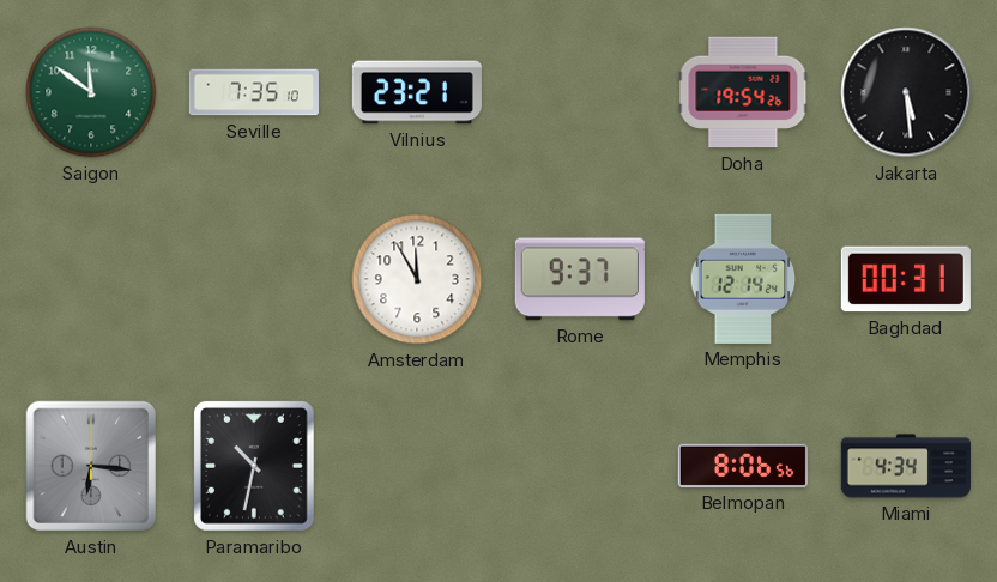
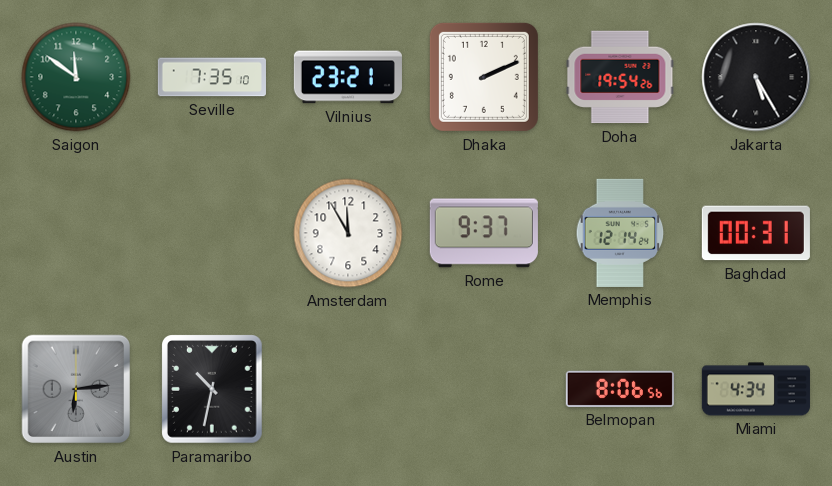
Dhaka: none -> 2:11
Jakarta: 5:29 -> 5:25
Austin: 6:16 -> 6:14
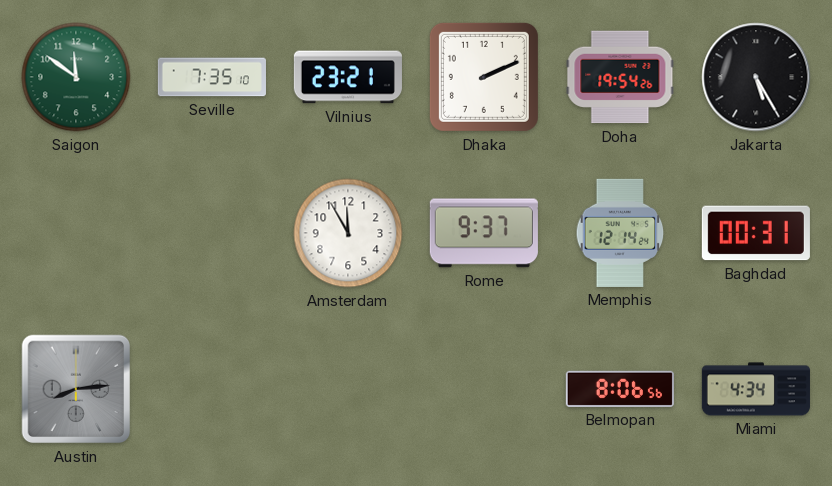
Austin: 6:14 -> 8:14
Paramaribo: 10:32 -> none
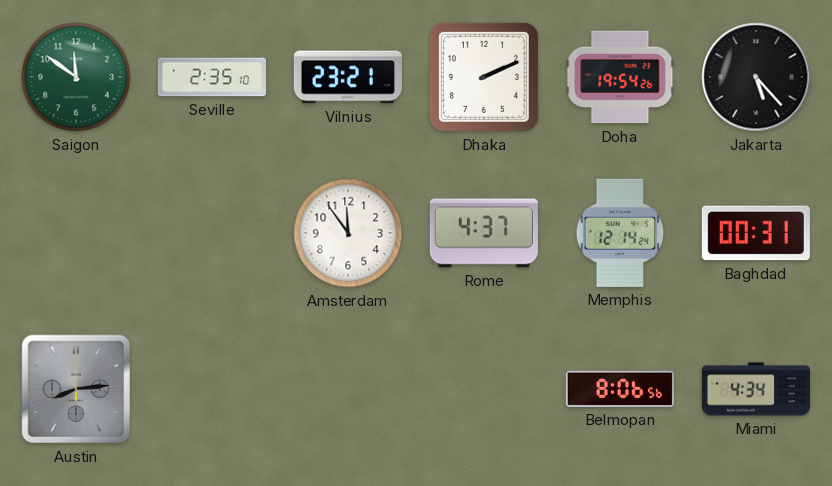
Seville: 7:35 -> 2:35
Jakarta: 5:25 -> 5:23
Amsterdam: 11:55 -> 11:54
Rome: 9:37 -> 4:37
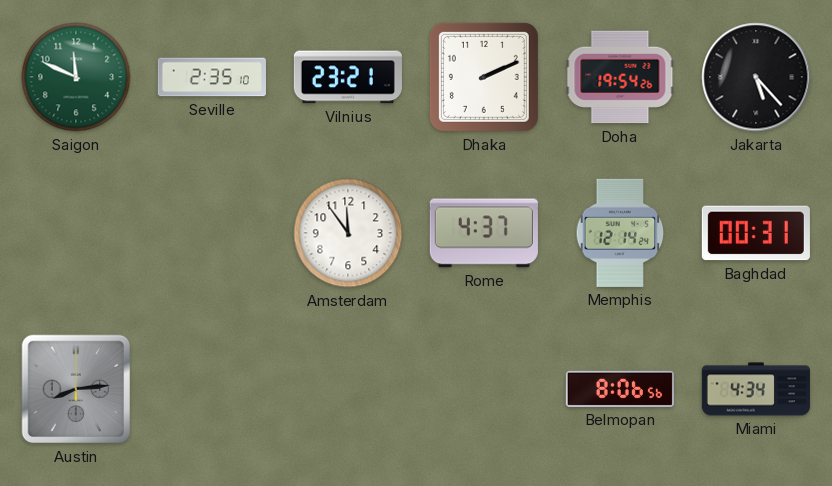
Saigon: 11:51 -> 11:49
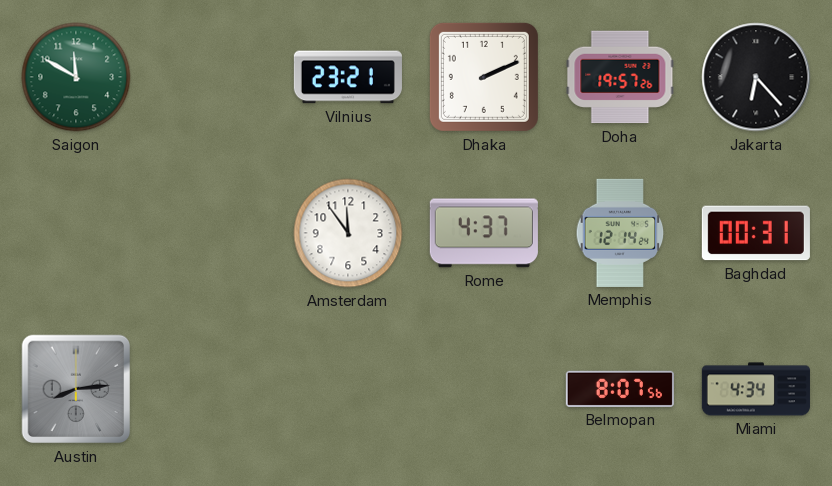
Saigon: 11:49 -> 11:50
Seville: 2:35 -> none
Doha: 19:54 -> 19:57
Jakarta: 5:23 -> 6:23
Belmopan: 8:06 -> 8:07
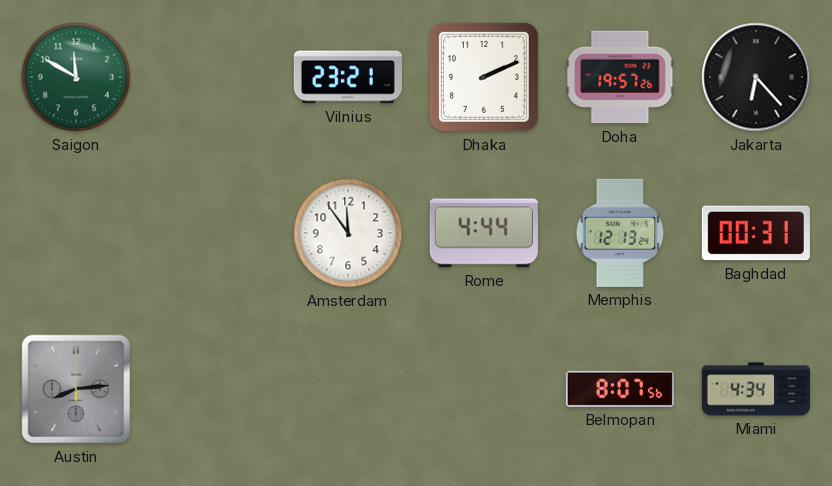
Rome: 4:37 -> 4:44
Memphis: 12:14 -> 12:13
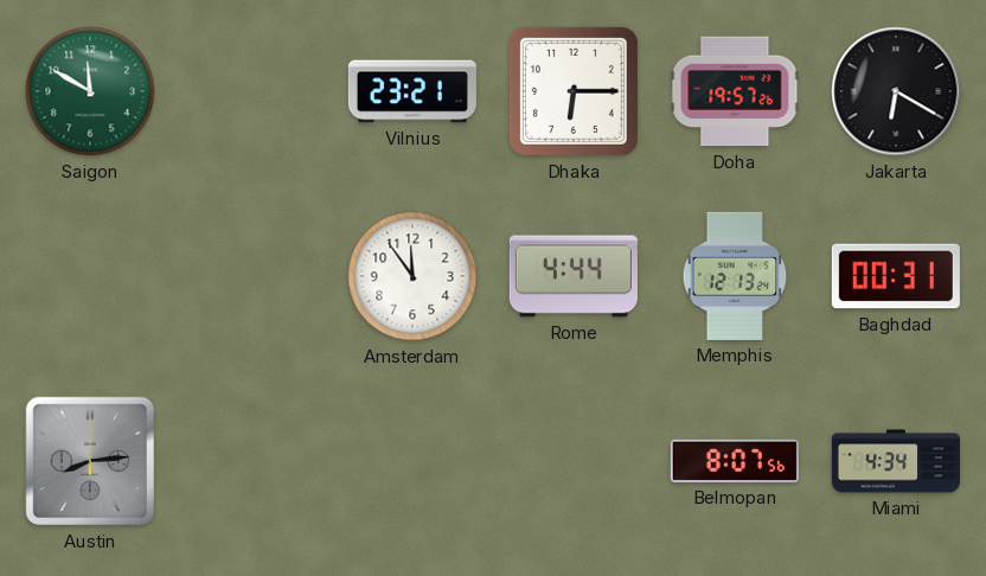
Dhaka: 2:11 -> 6:15
Jakarta: 6:23 -> 6:20
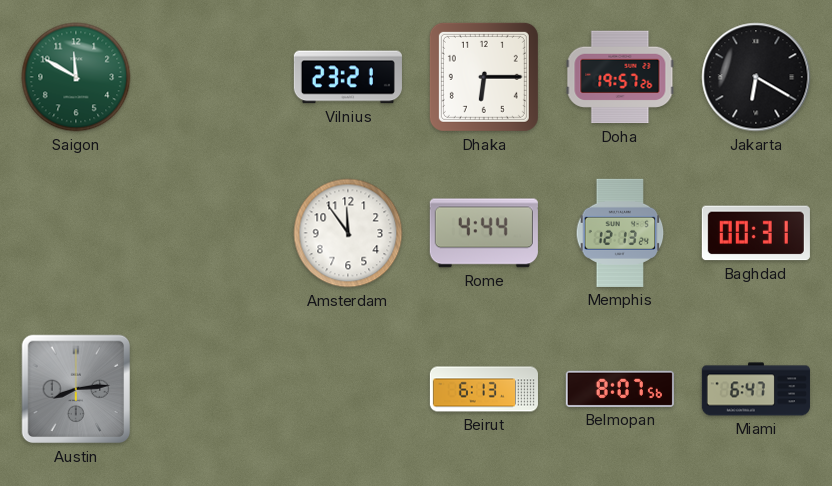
Beirut: none -> 6:13
Miami: 4:34 -> 6:47
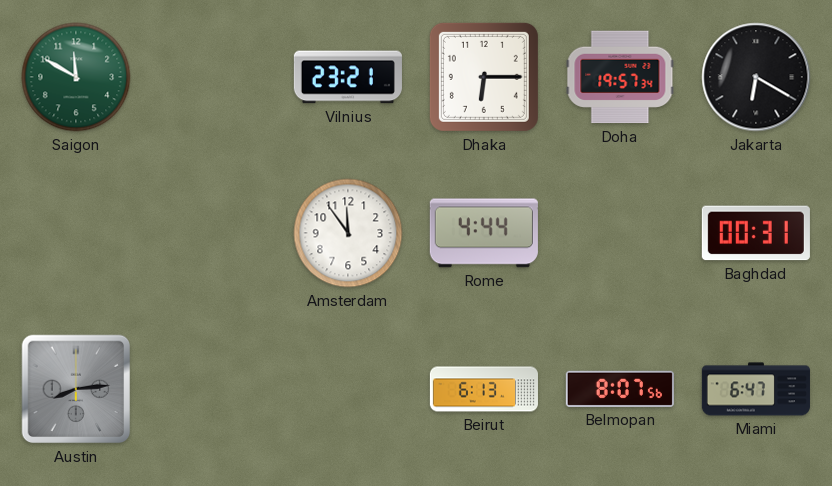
Doha: 19:57:26 -> 19:57:34
Memphis: 12:13 -> none
